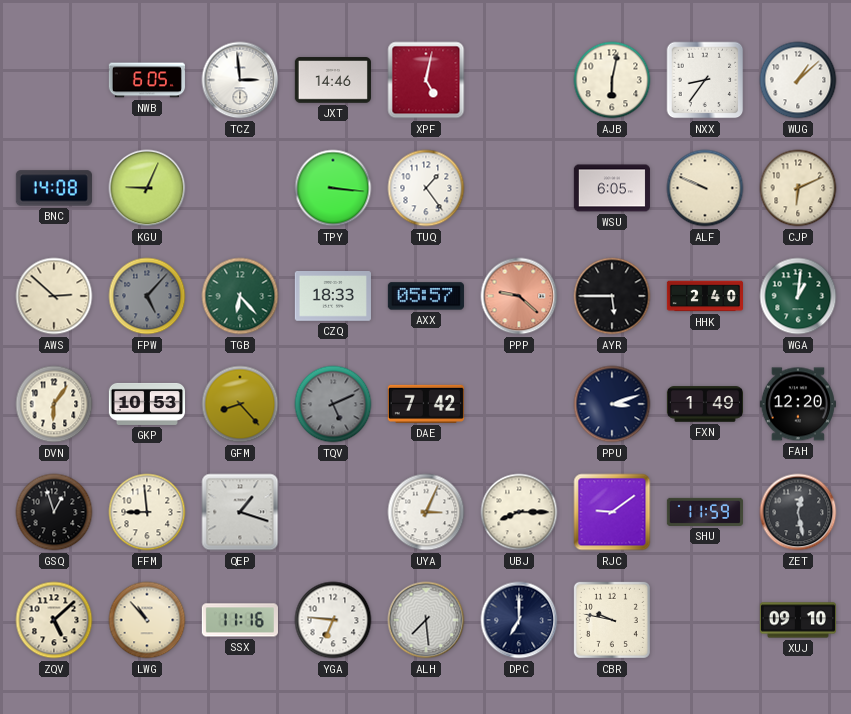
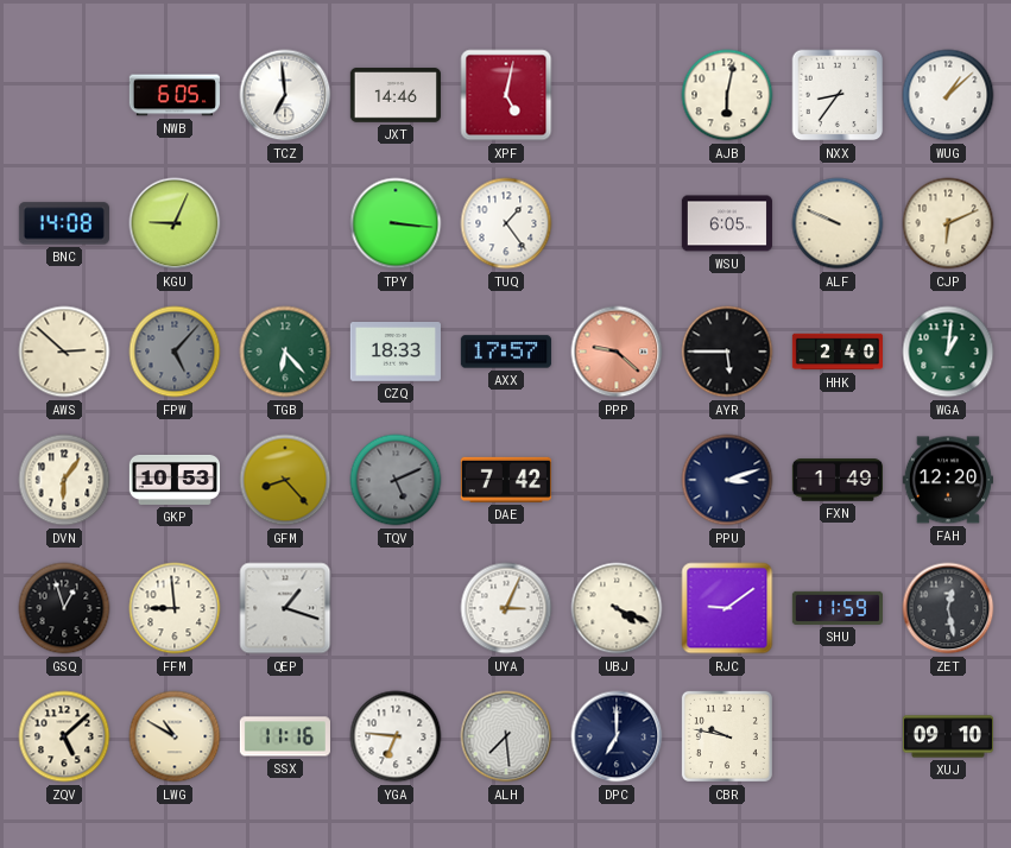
TCZ: 2:59 -> 6:59
AXX: 05:57 -> 17:57
UBJ: 8:15 -> 4:19
LWG: 10:53 -> 10:50
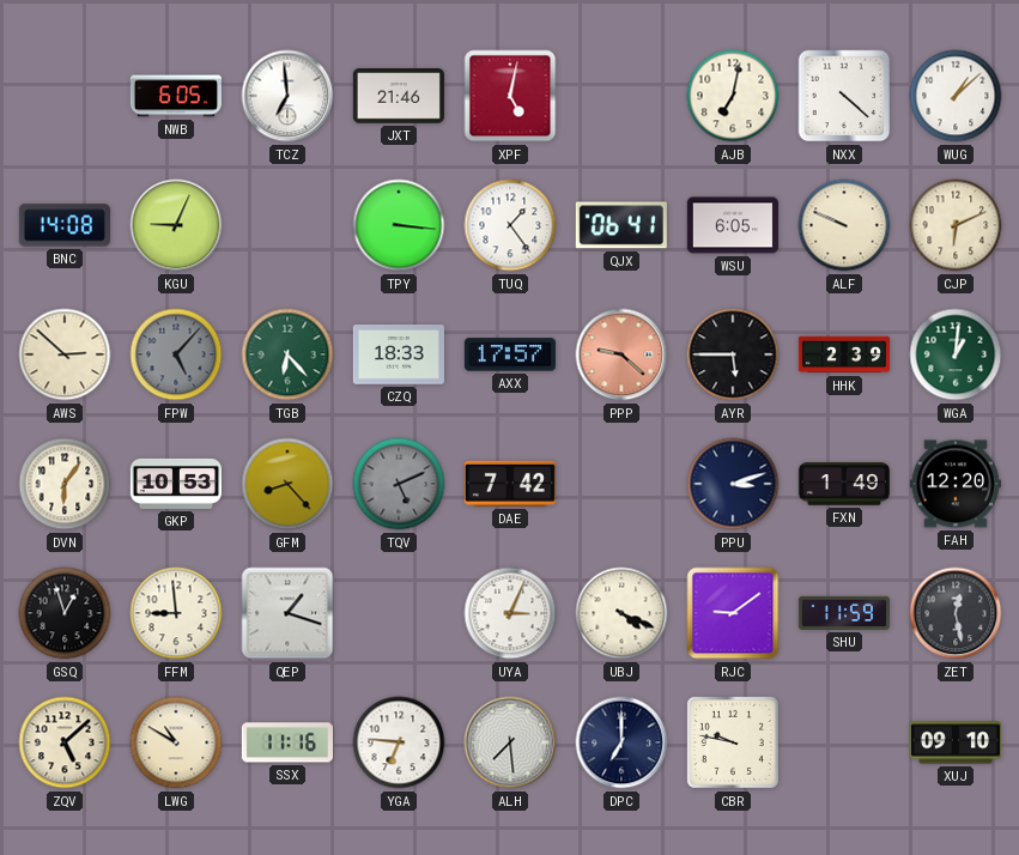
JXT: 14:46 -> 21:46
AJB: 6:02 -> 7:02
NXX: 8:36 -> 4:22
QJX: none -> 06:41
HHK: 2:40 -> 2:39
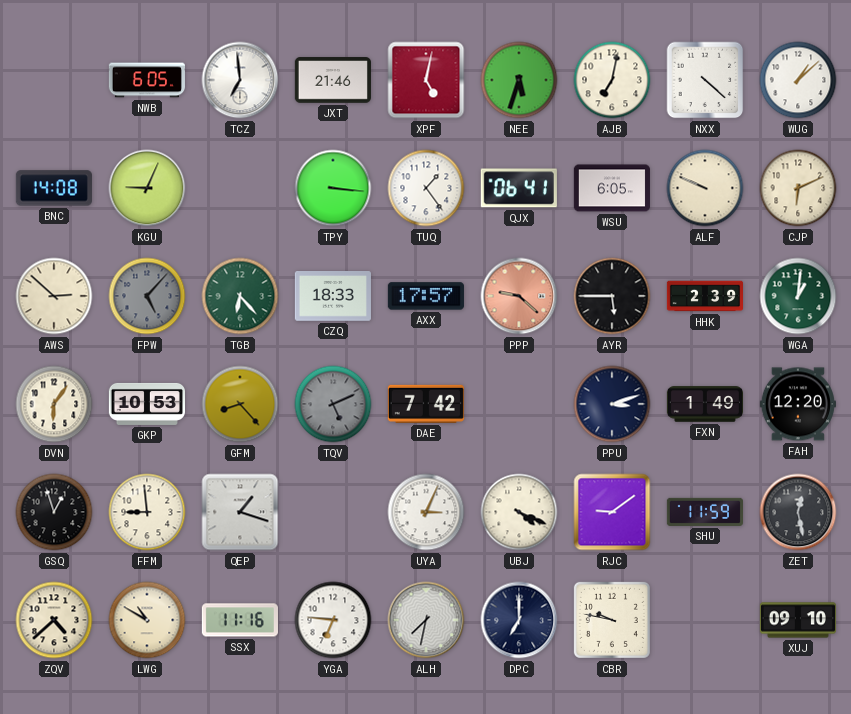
NEE: none -> 5:33
ZQV: 5:08 -> 4:38
ALH: 7:29 -> 7:32
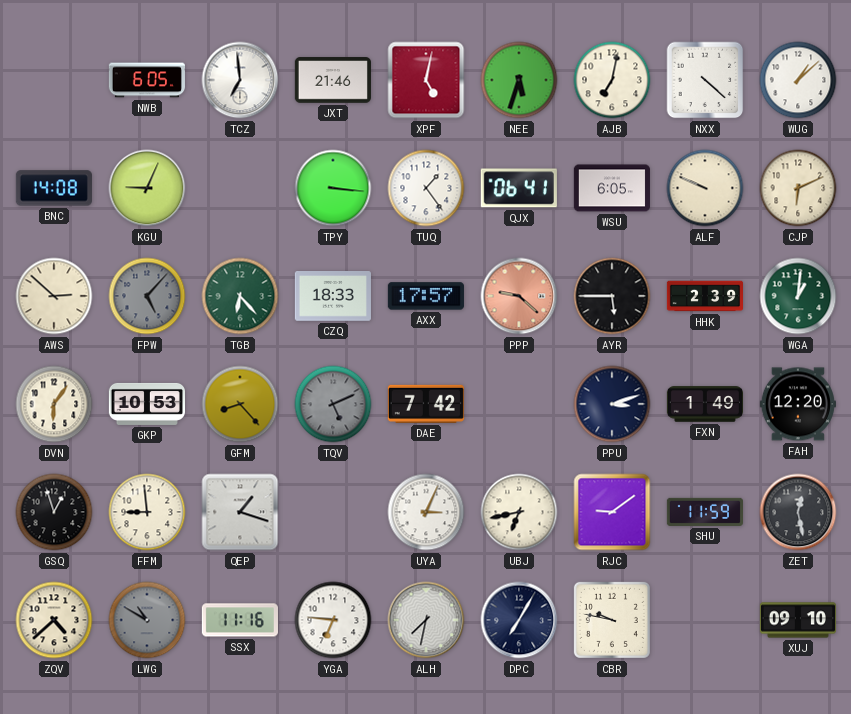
UBJ: 4:19 -> 6:43
LWG dial: cream -> grey
DPC: 7:00 -> 7:05
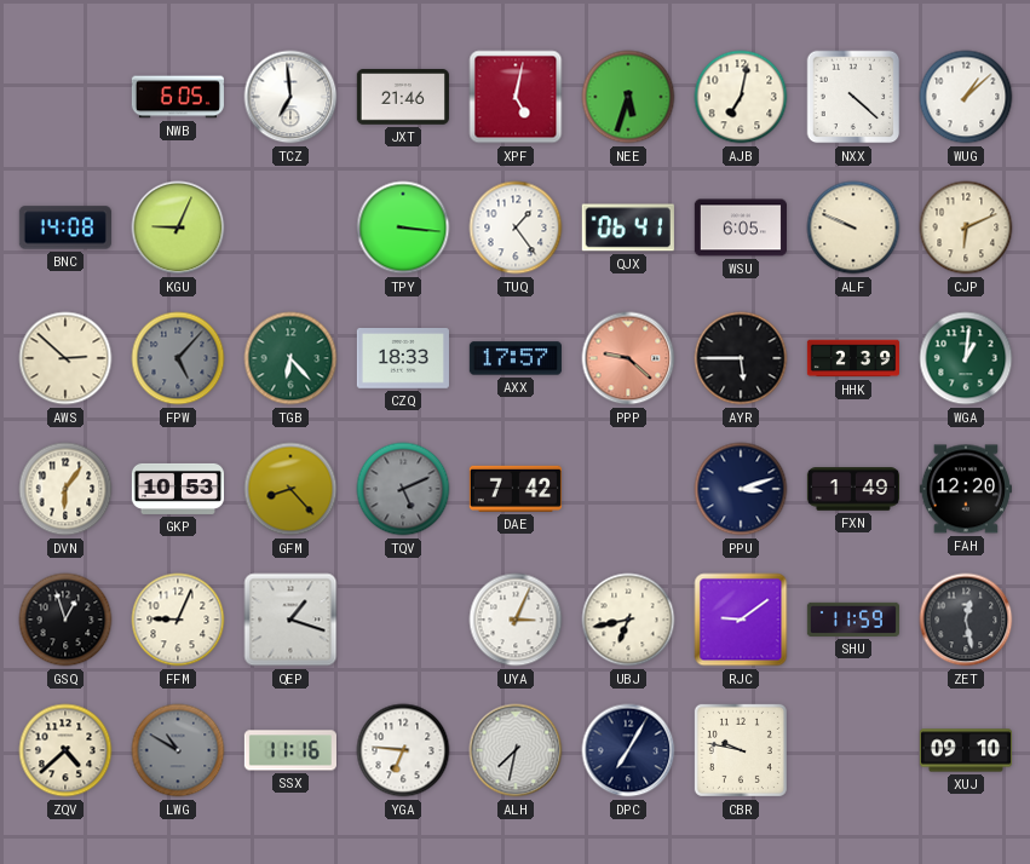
FFM: 8:59 -> 9:04
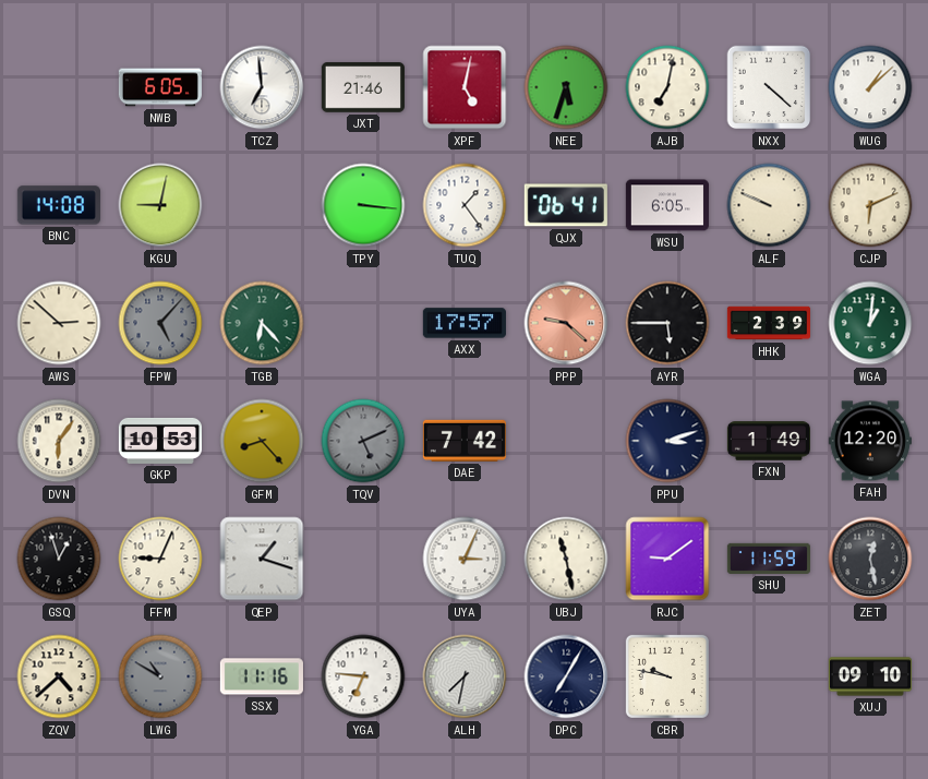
KGU: 9:04 -> 9:02
CZQ: 18:33 -> none
UBJ: 6:43 -> 11:28
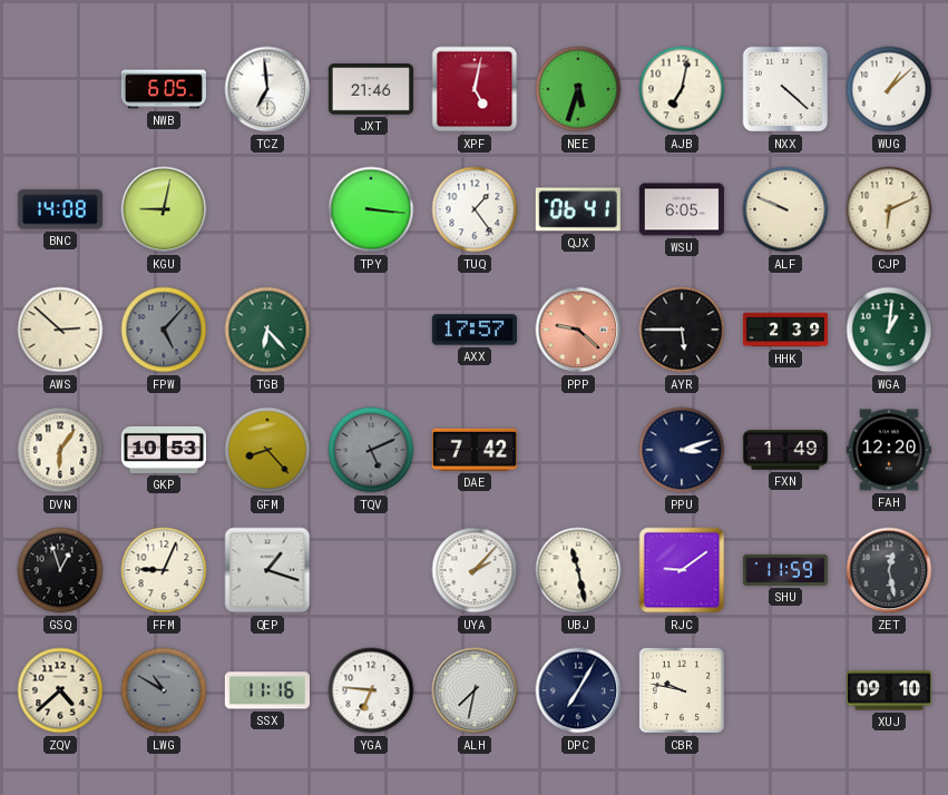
UYA: 3:04 -> 2:07
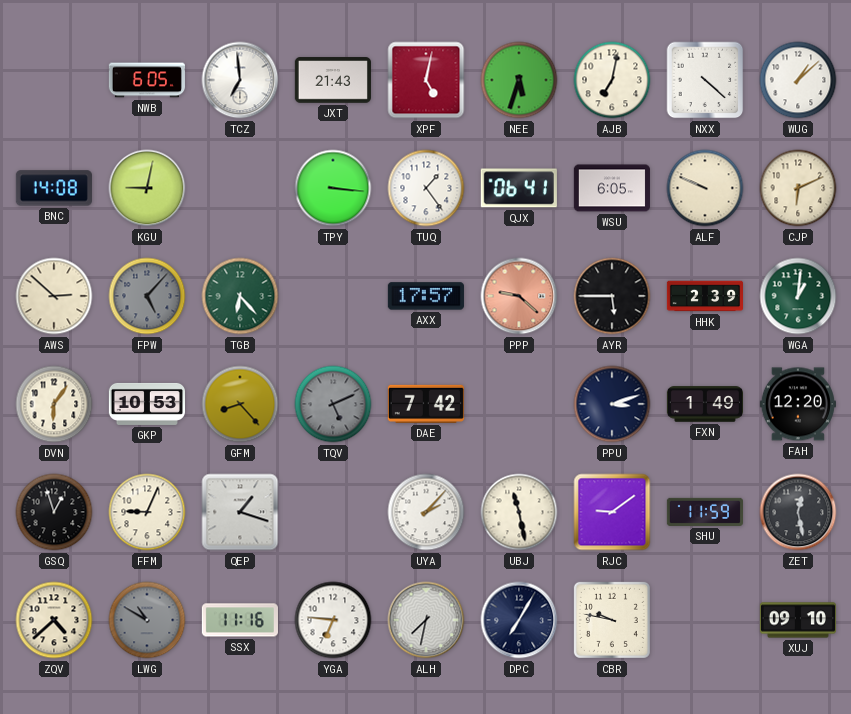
JXT: 21:46 -> 21:43
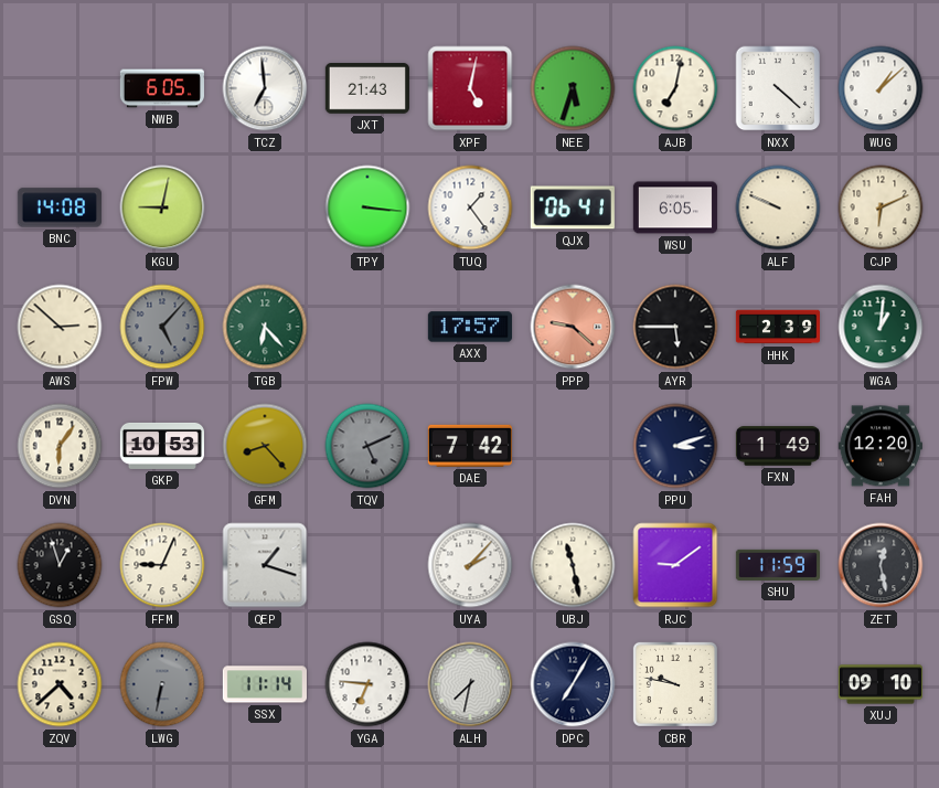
LWG: 10:50 -> 6:32
SSX: 11:16 -> 11:14
